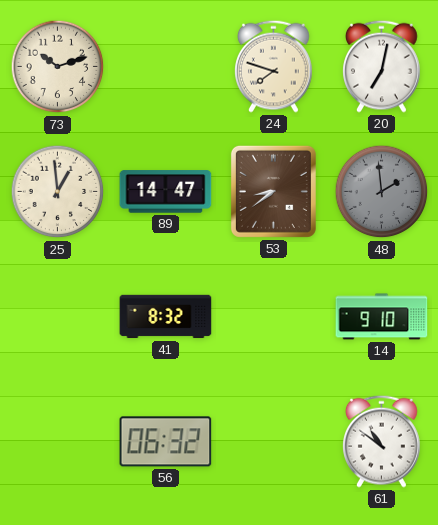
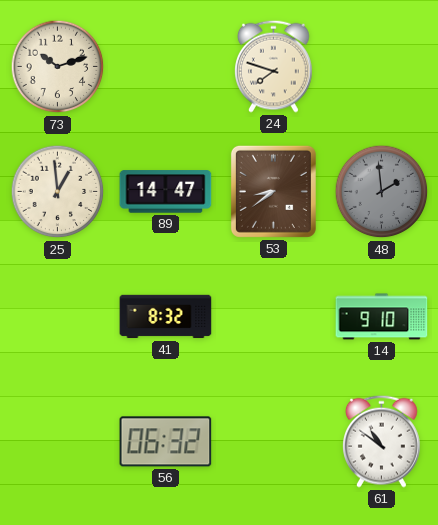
20: 7:02 -> none
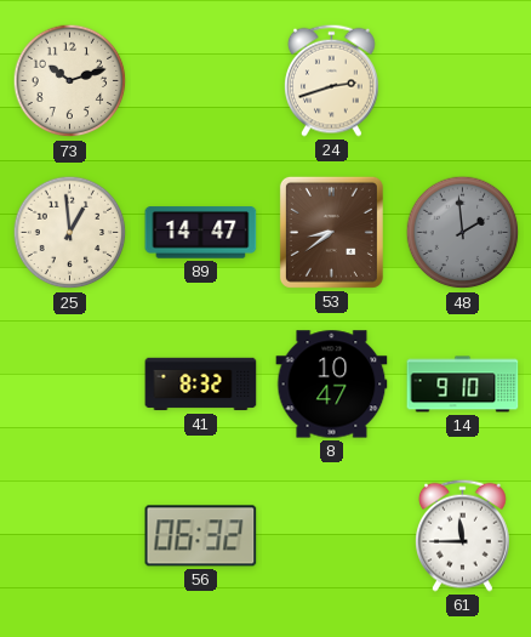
24: 7:48 -> 2:42
8: none -> 10:47
61: 10:51 -> 11:45
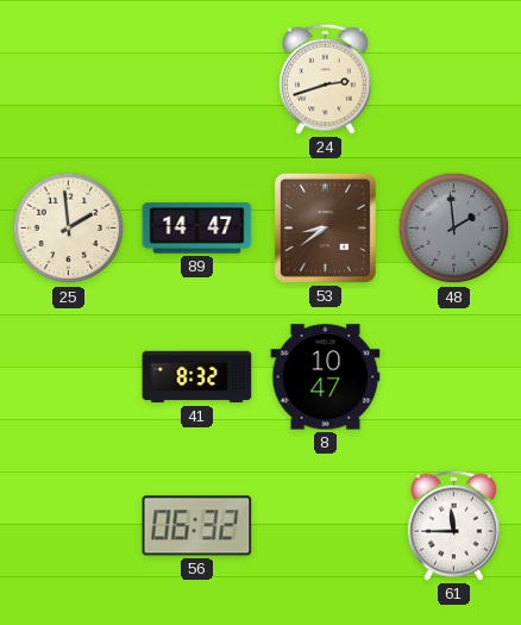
73: 10:12 -> none
25: 12:59 -> 1:59
14: 9:10 -> none
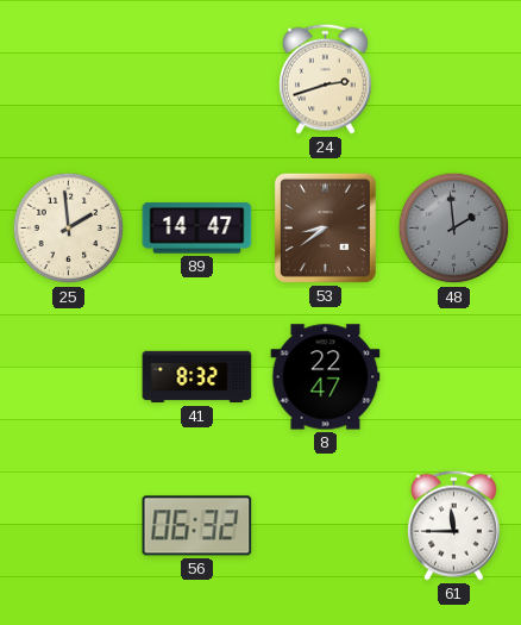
8: 10:47 -> 22:47
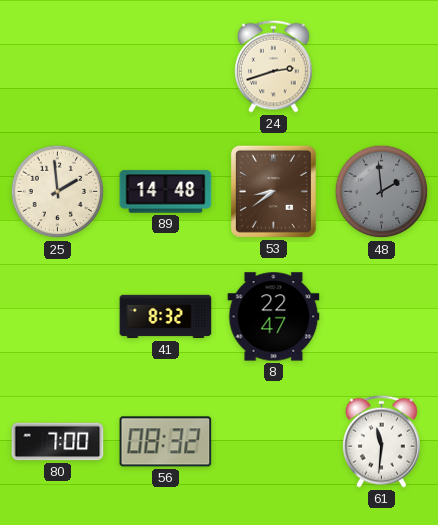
89: 14:47 -> 14:48
80: none -> 7:00
56: 06:32 -> 08:32
61: 11:45 -> 11:31
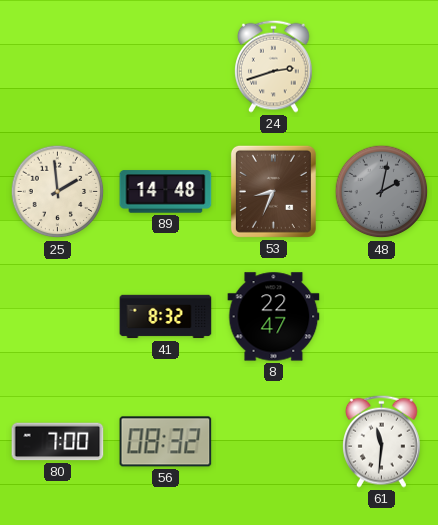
53: 8:39 -> 8:34
48: 1:59 -> 2:02
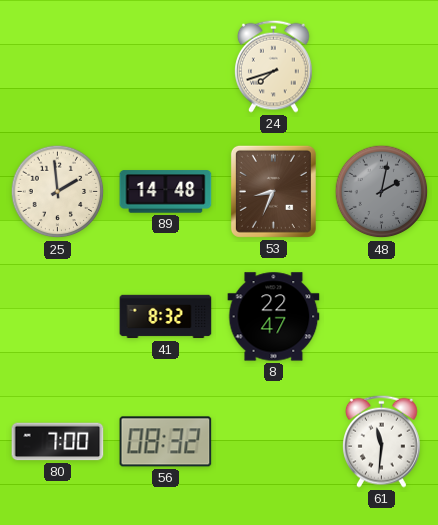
24: 2:42 -> 7:42
